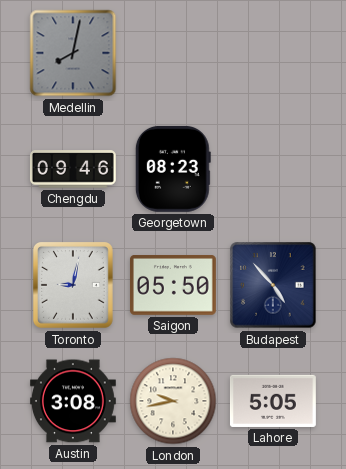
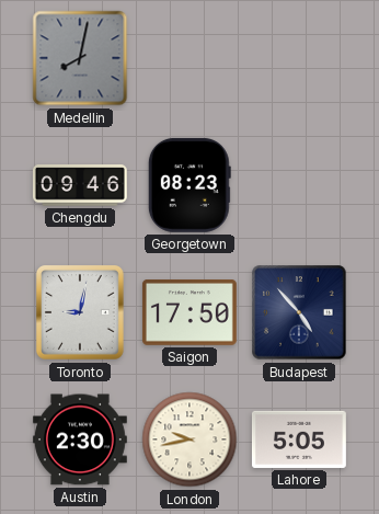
Saigon: 05:50 -> 17:50
Austin: 3:08 -> 2:30
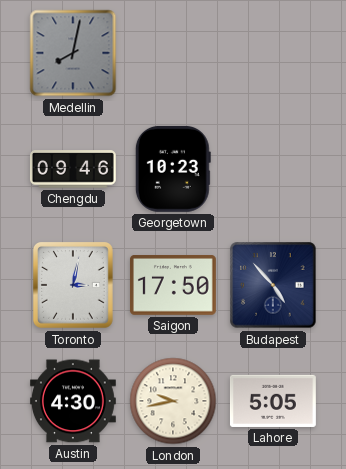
Georgetown: 08:23 -> 10:23
Toronto: 9:02 -> 3:02
Austin: 2:30 -> 4:30
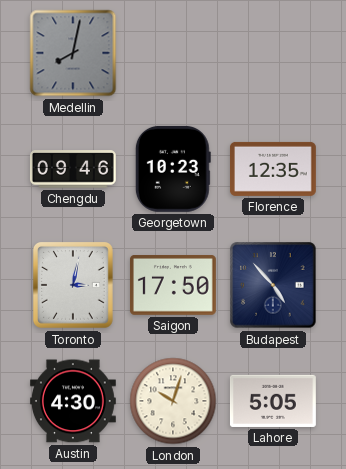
Florence: none -> 12:35
London: 9:43 -> 10:03
